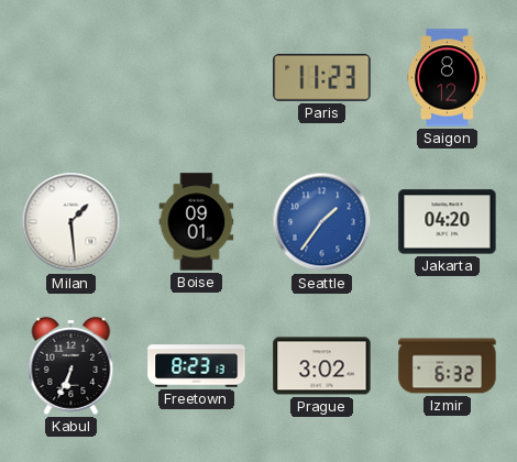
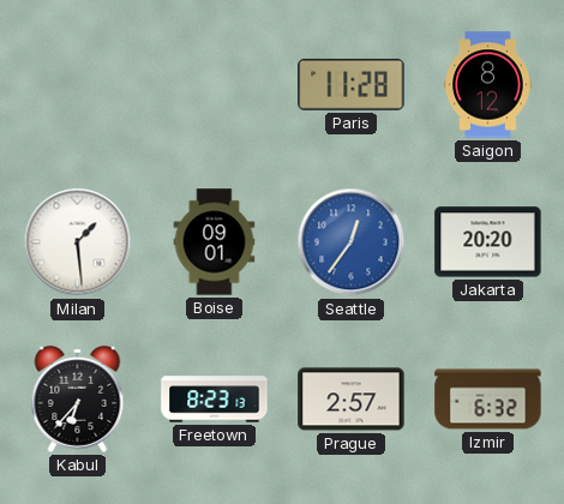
Paris: 11:23 -> 11:28
Seattle: 1:36 -> 12:36
Jakarta: 04:20 -> 20:20
Kabul: 6:34 -> 6:37
Prague: 3:02 -> 2:57
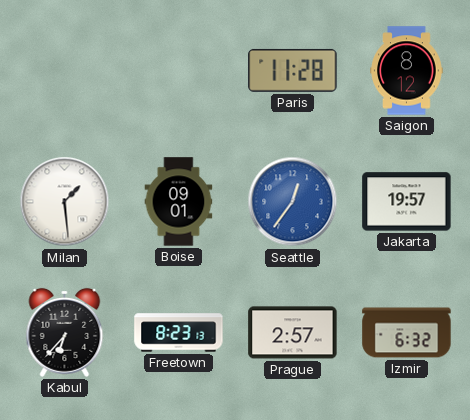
Jakarta: 20:20 -> 19:57
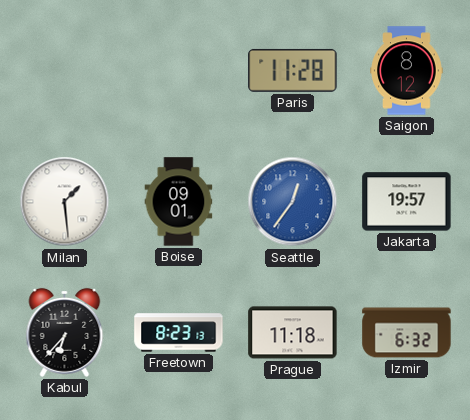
Prague: 2:57 -> 11:18
